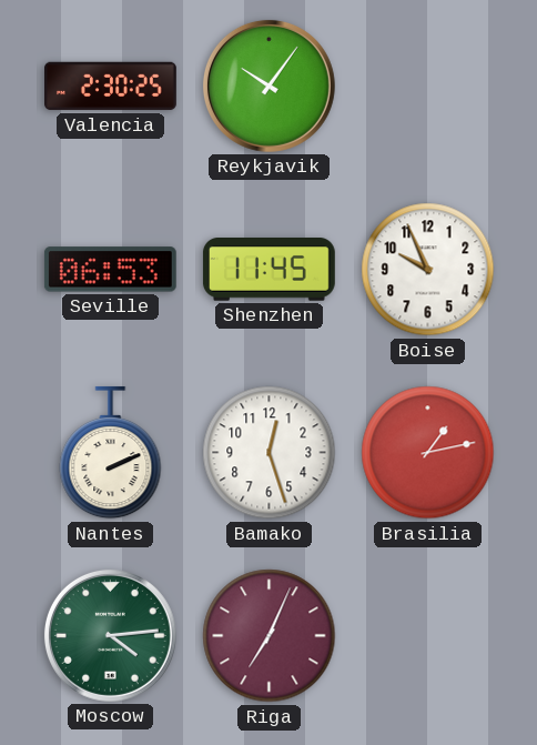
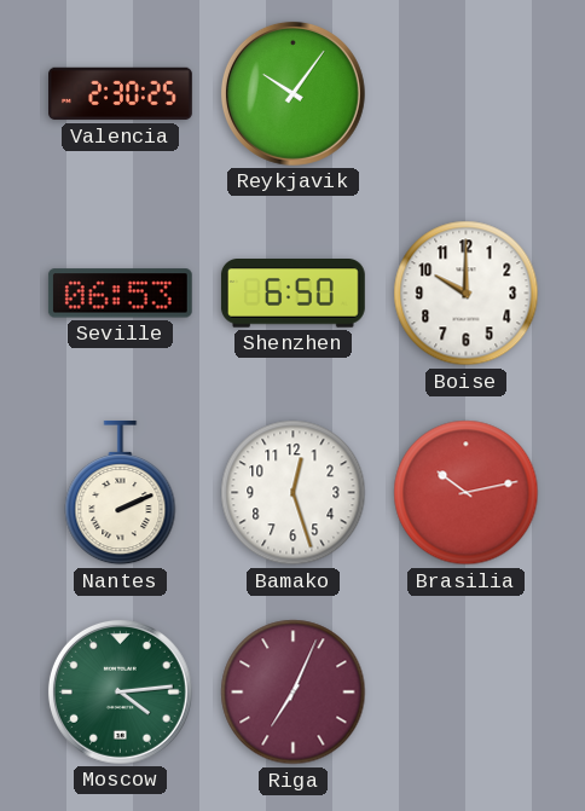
Shenzhen: 11:45 -> 6:50
Boise: 9:56 -> 10:00
Brasilia: 1:13 -> 10:13
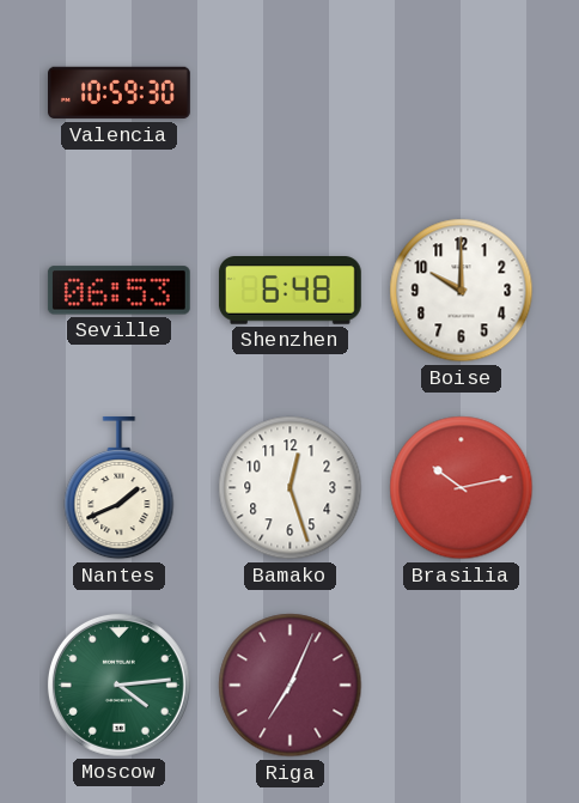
Valencia: 2:30 -> 10:59
Reykjavik: 10:06 -> none
Shenzhen: 6:50 -> 6:48
Nantes: 2:11 -> 1:41
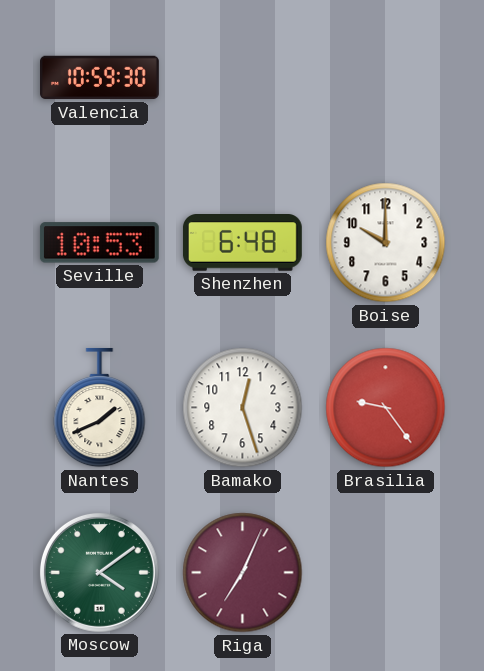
Seville: 06:53 -> 10:53
Brasilia: 10:13 -> 9:24
Moscow: 4:14 -> 4:09
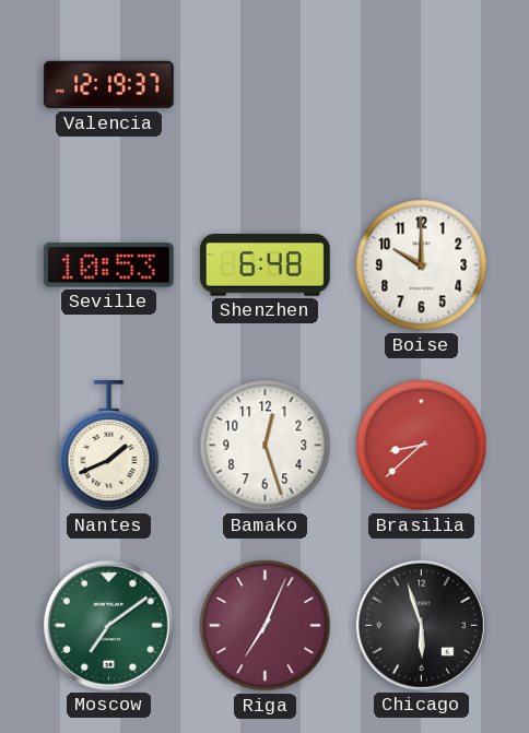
Valencia: 10:59 -> 12:19
Brasilia: 9:24 -> 8:38
Moscow: 4:09 -> 7:09
Chicago: none -> 5:57
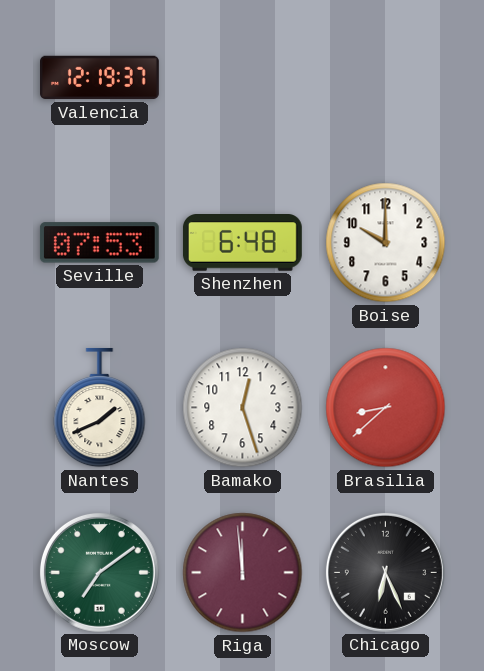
Seville: 10:53 -> 07:53
Riga: 7:04 -> 11:59
Chicago: 5:57 -> 6:26
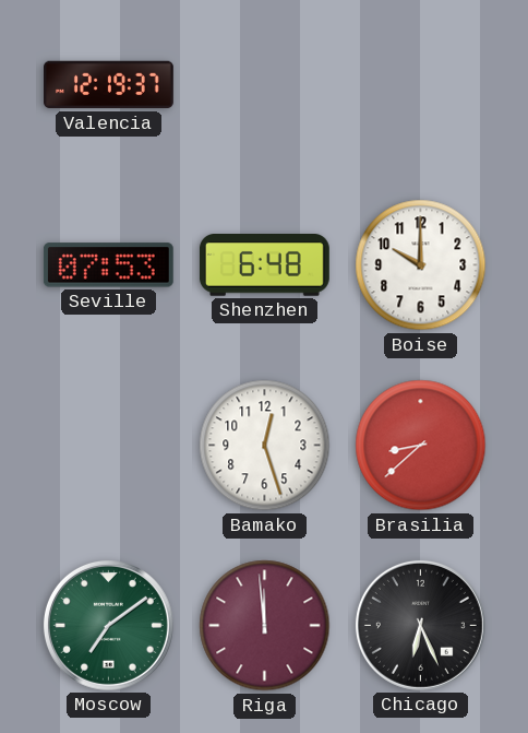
Nantes: 1:41 -> none
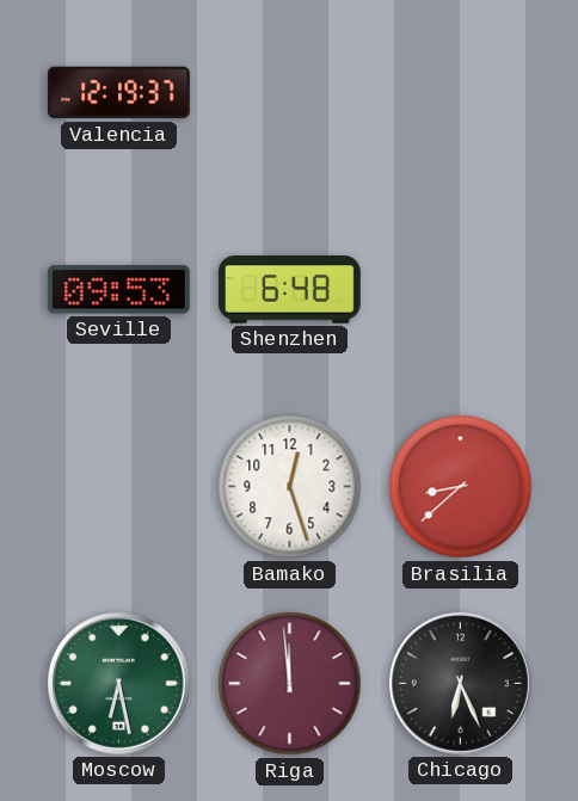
Seville: 07:53 -> 09:53
Boise: 10:00 -> none
Moscow: 7:09 -> 6:28
